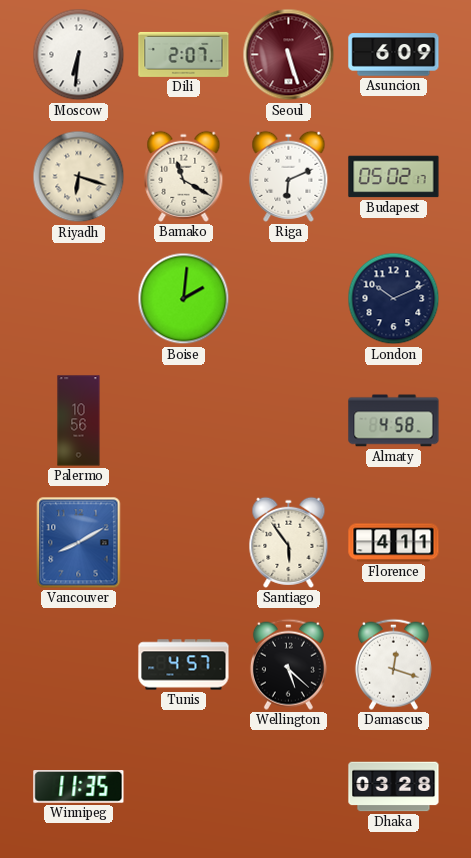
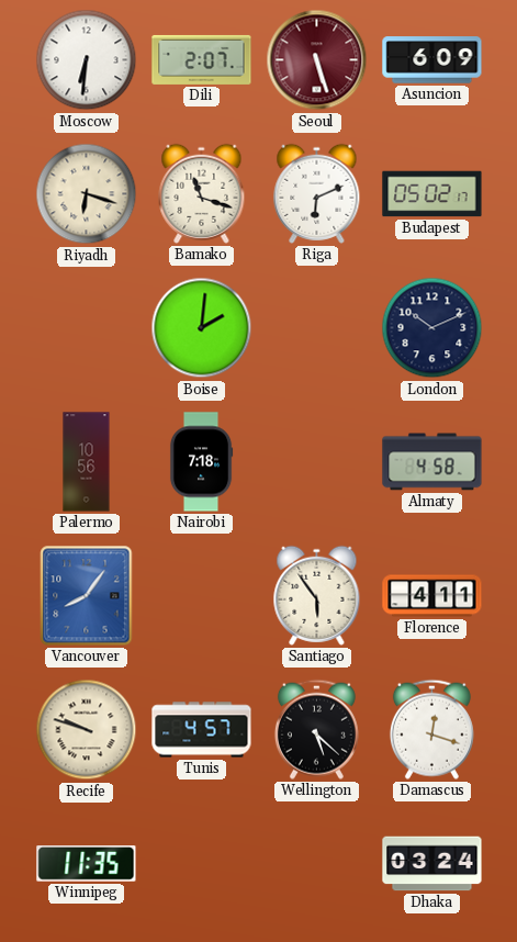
Bamako: 11:20 -> 11:18
Nairobi: none -> 7:18
Vancouver: 8:10 -> 8:06
Recife: none -> 9:48
Dhaka: 03:28 -> 03:24
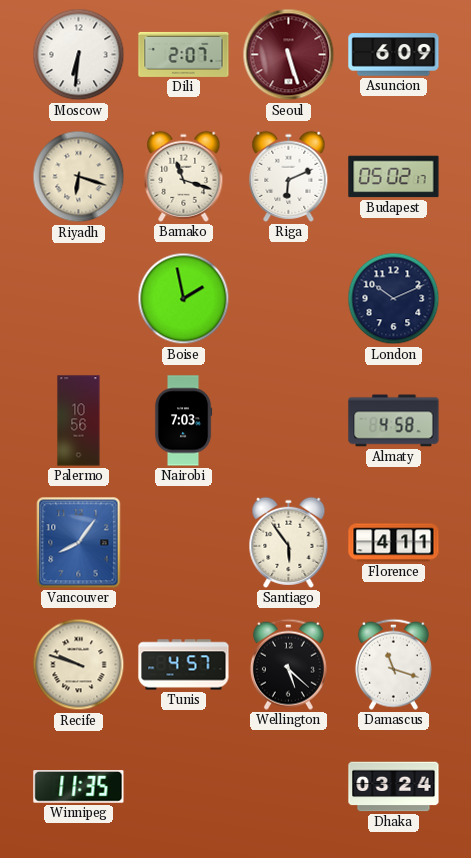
Boise: 2:01 -> 1:58
Nairobi: 7:18 -> 7:03
Damascus: 12:18 -> 11:18
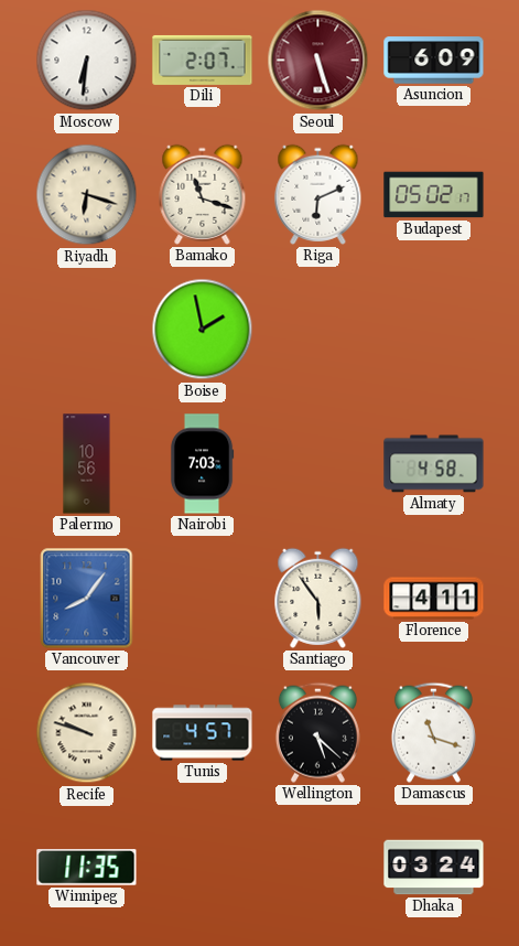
London: 10:11 -> none
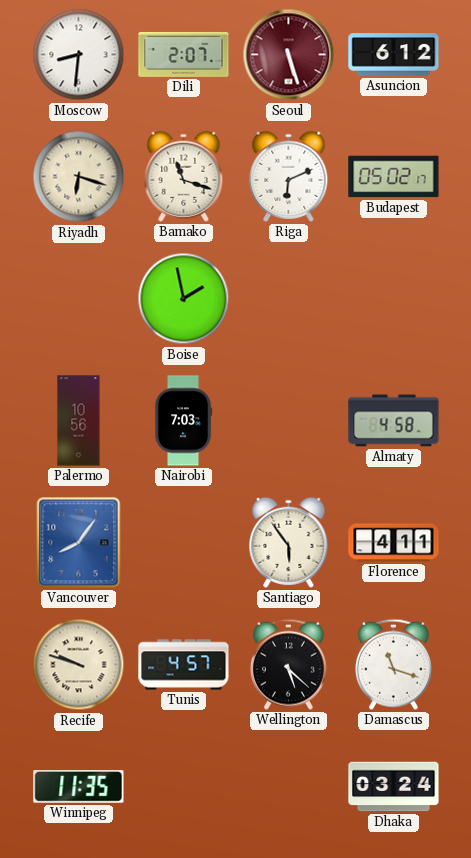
Moscow: 6:31 -> 8:31
Asuncion: 6:09 -> 6:12
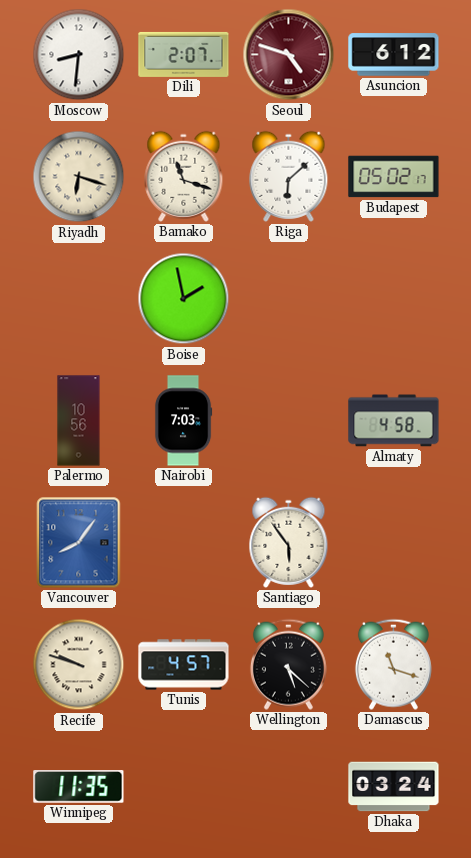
Seoul: 5:27 -> 4:48
Riga: 6:11 -> 6:08
Florence: 4:11 -> none
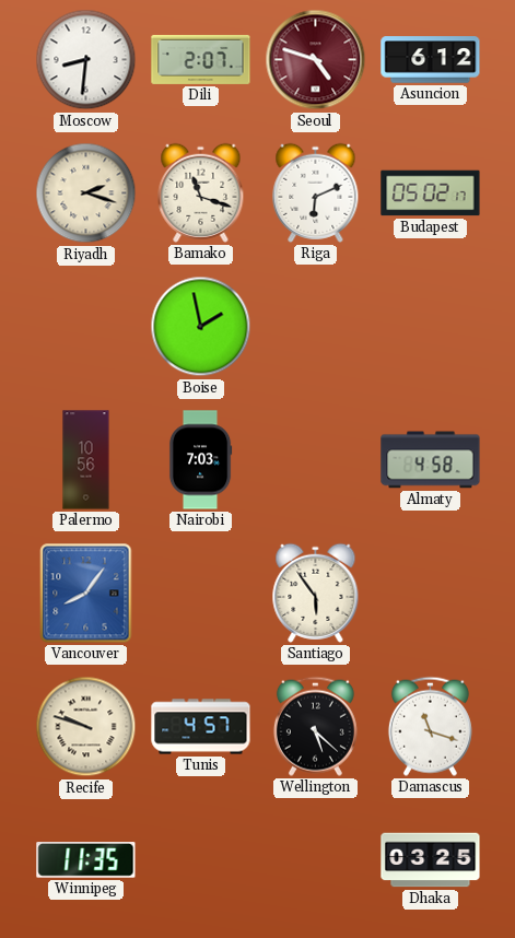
Riyadh: 6:18 -> 2:18
Riga: 6:08 -> 6:11
Dhaka: 03:24 -> 03:25
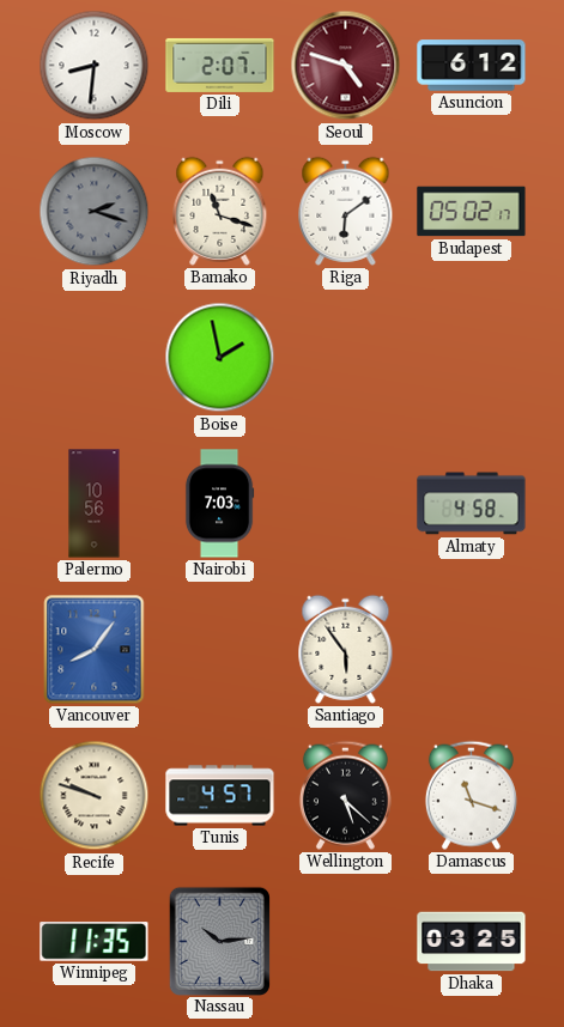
Riyadh dial: cream -> grey
Riga: 6:11 -> 6:09
Nassau: none -> 10:14
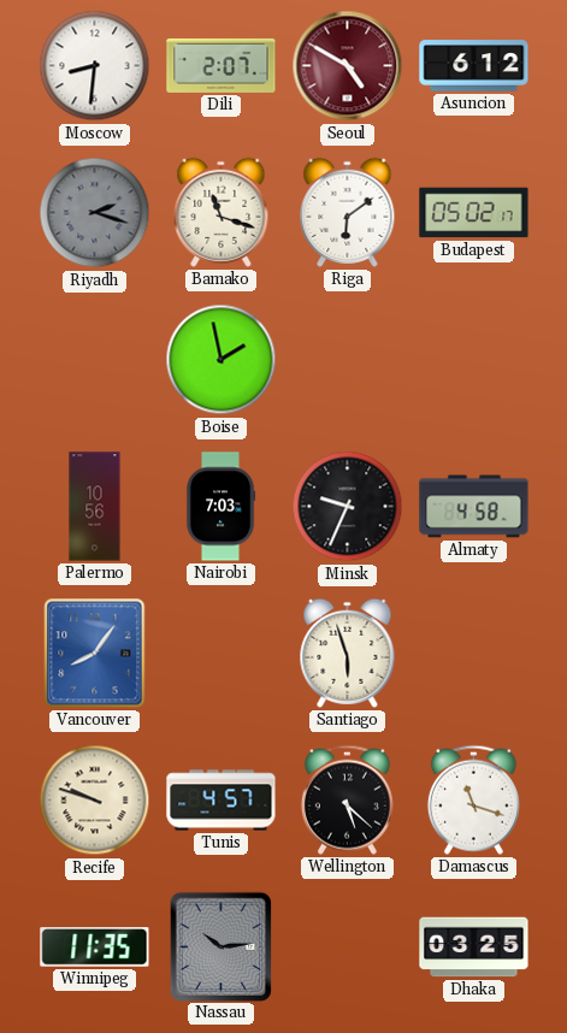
Seoul: 4:48 -> 4:50
Minsk: none -> 9:34
Santiago: 5:54 -> 5:57
